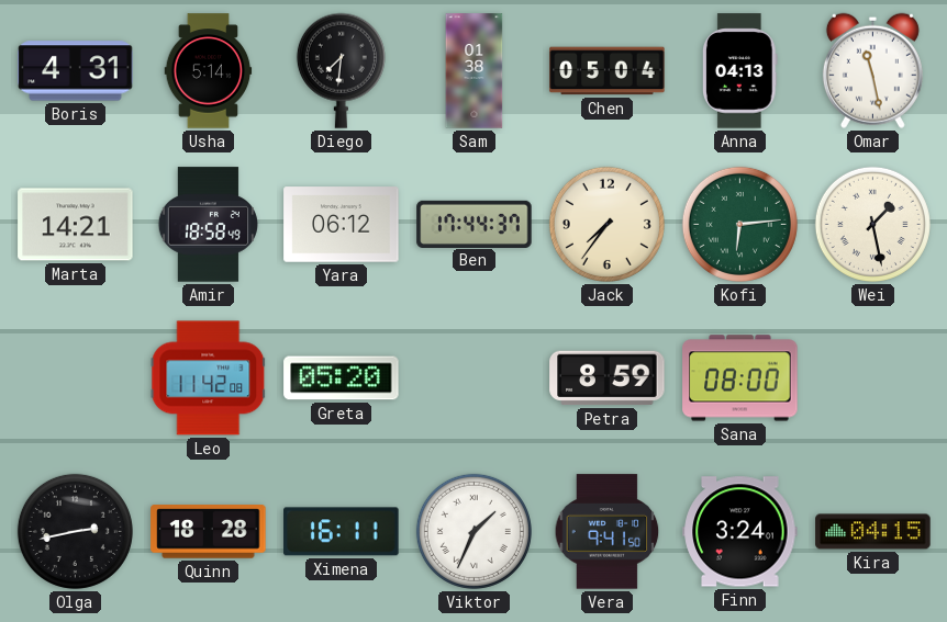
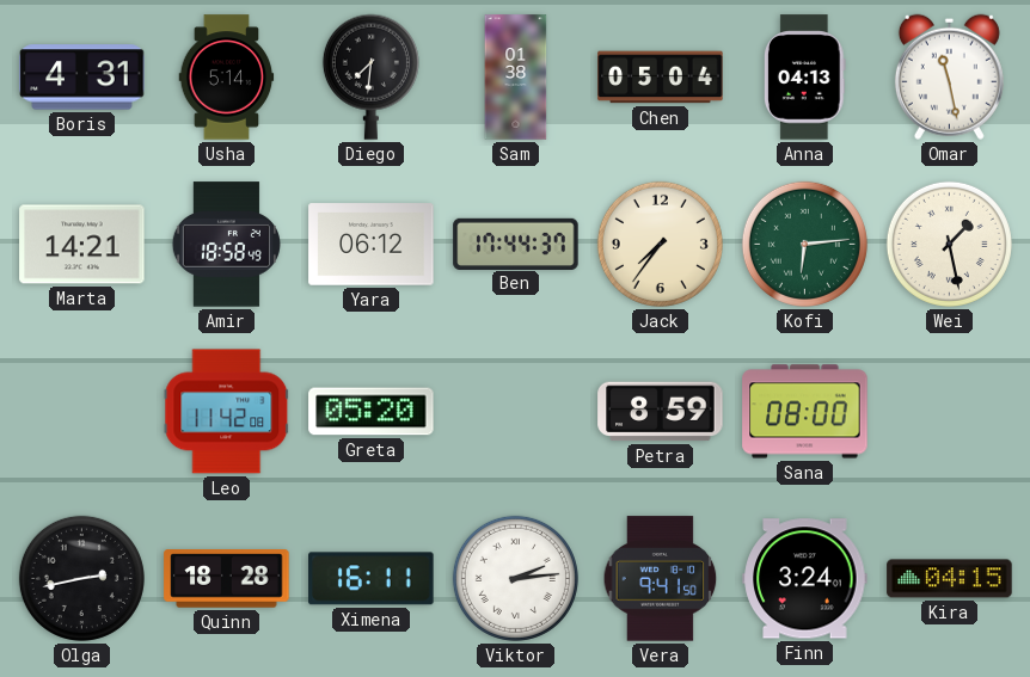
Viktor: 1:34 -> 2:14
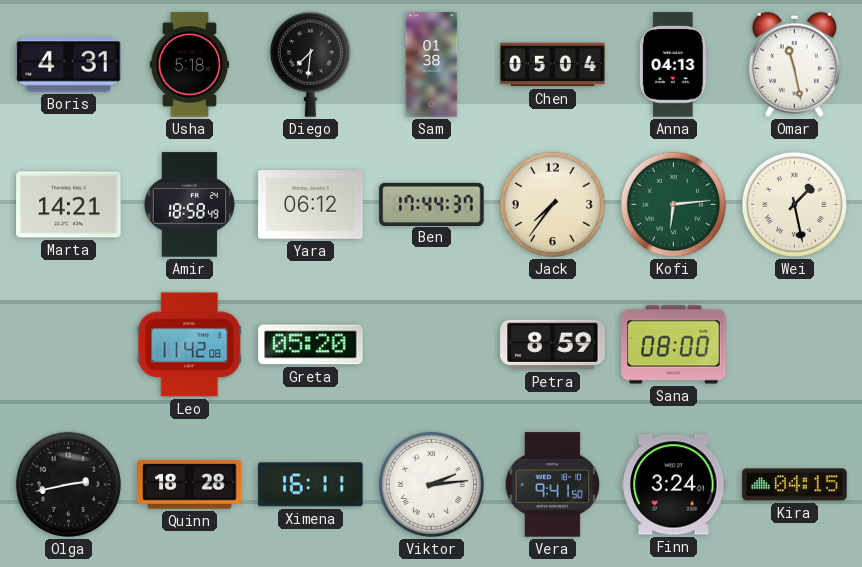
Usha: 5:14 -> 5:18
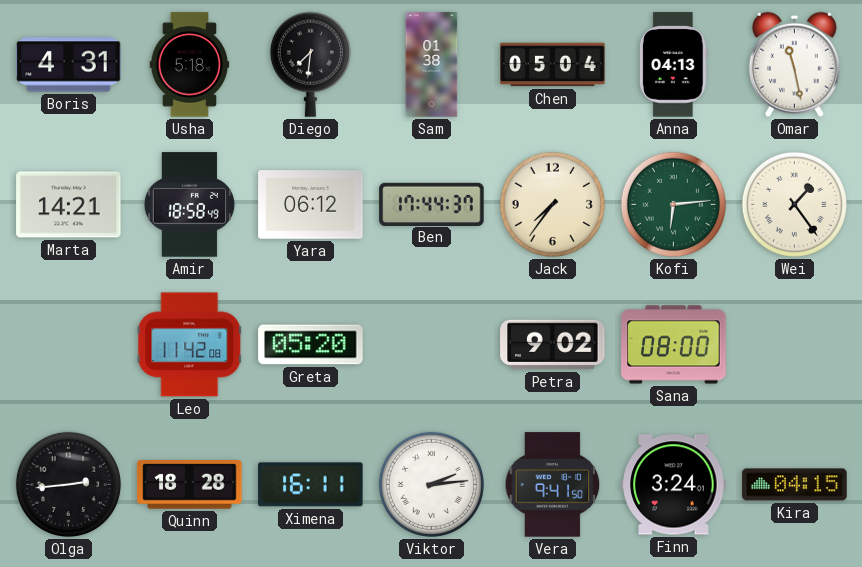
Wei: 1:28 -> 1:24
Petra: 8:59 -> 9:02
Olga: 2:43 -> 2:44
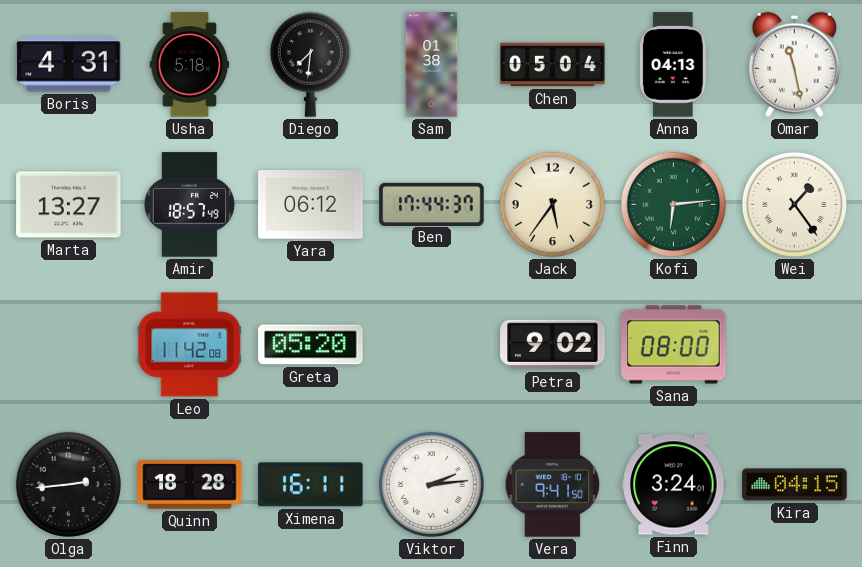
Marta: 14:21 -> 13:27
Amir: 18:58 -> 18:57
Jack: 7:36 -> 5:36
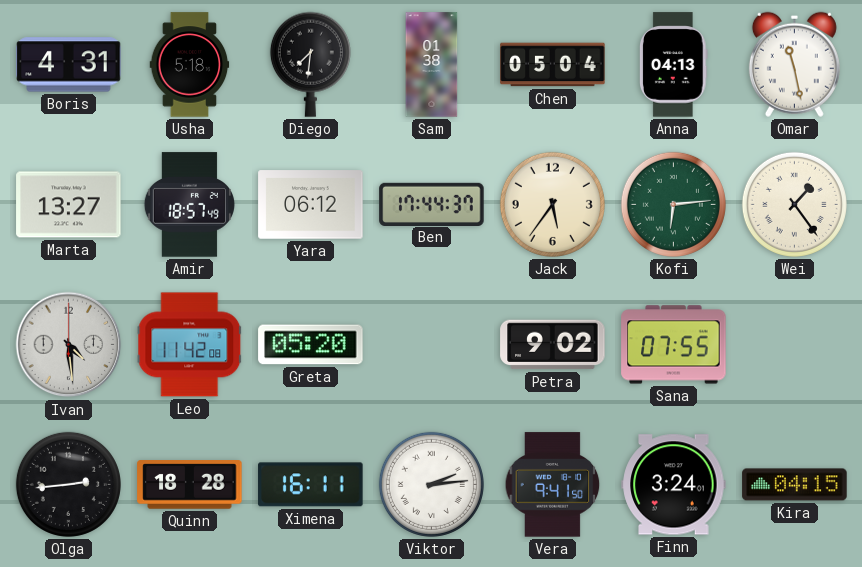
Ivan: none -> 4:29
Sana: 08:00 -> 07:55
